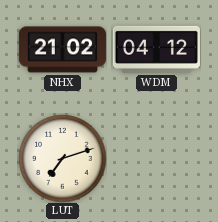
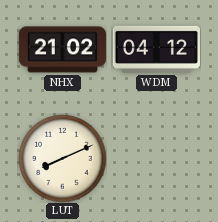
LUT: 7:12 -> 8:11
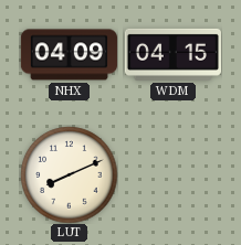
NHX: 21:02 -> 04:09
WDM: 04:12 -> 04:15
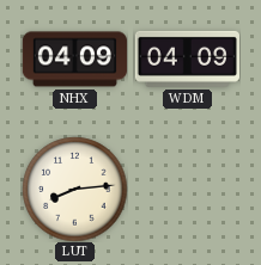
WDM: 04:15 -> 04:09
LUT: 8:11 -> 8:14
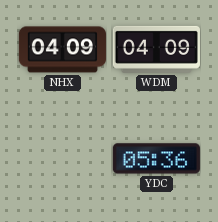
LUT: 8:14 -> none
YDC: none -> 05:36
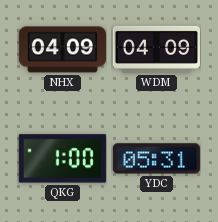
QKG: none -> 1:00
YDC: 05:36 -> 05:31
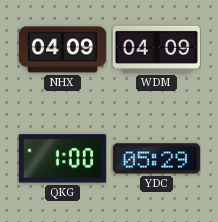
YDC: 05:31 -> 05:29
